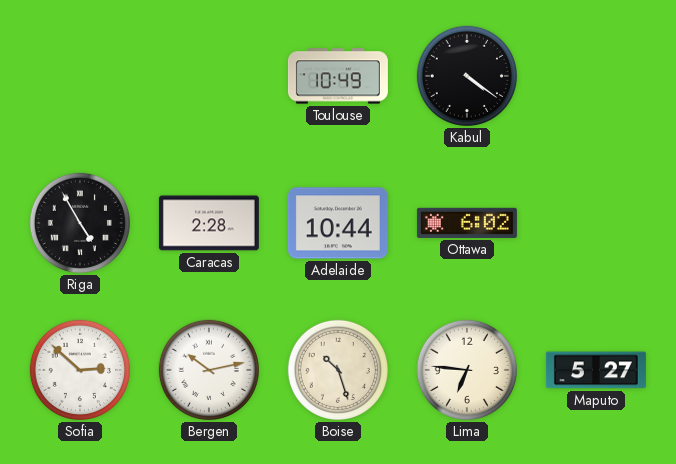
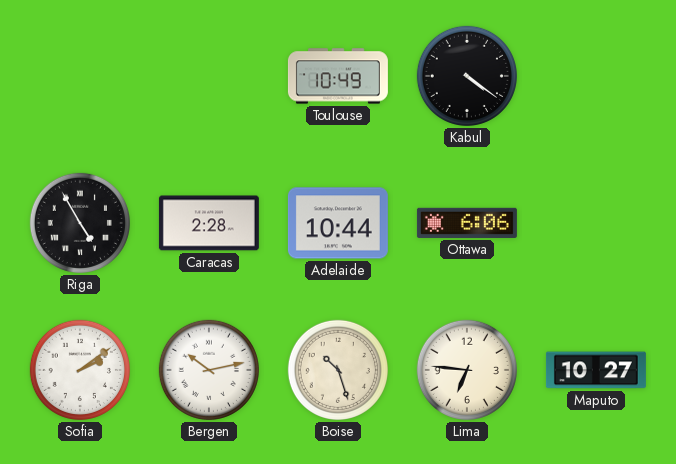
Ottawa: 6:02 -> 6:06
Sofia: 2:52 -> 2:09
Maputo: 5:27 -> 10:27
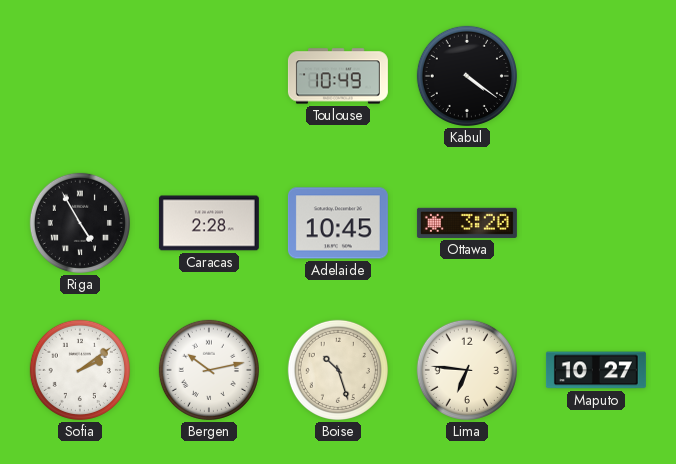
Adelaide: 10:44 -> 10:45
Ottawa: 6:06 -> 3:20
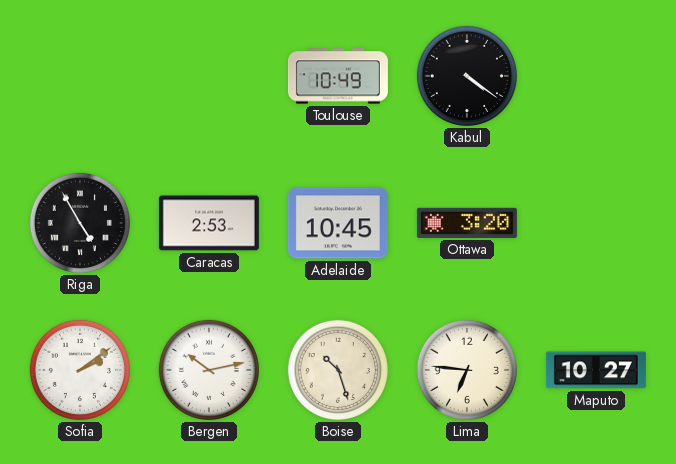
Caracas: 2:28 -> 2:53
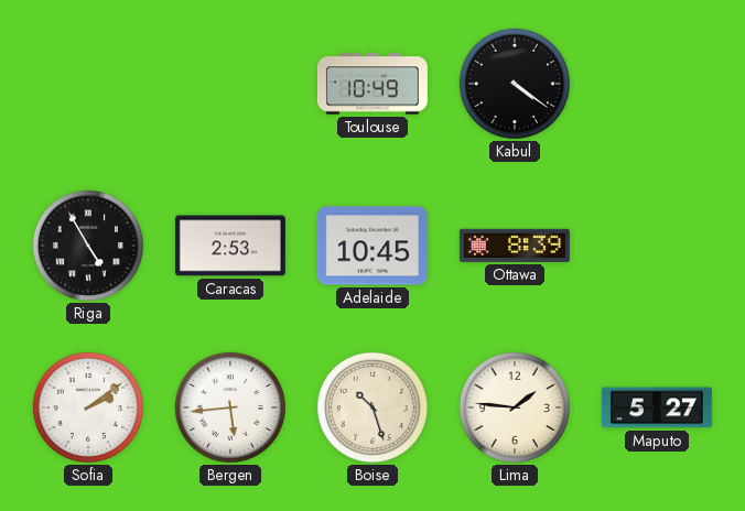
Ottawa: 3:20 -> 8:39
Bergen: 10:13 -> 5:44
Lima: 6:46 -> 1:46
Maputo: 10:27 -> 5:27
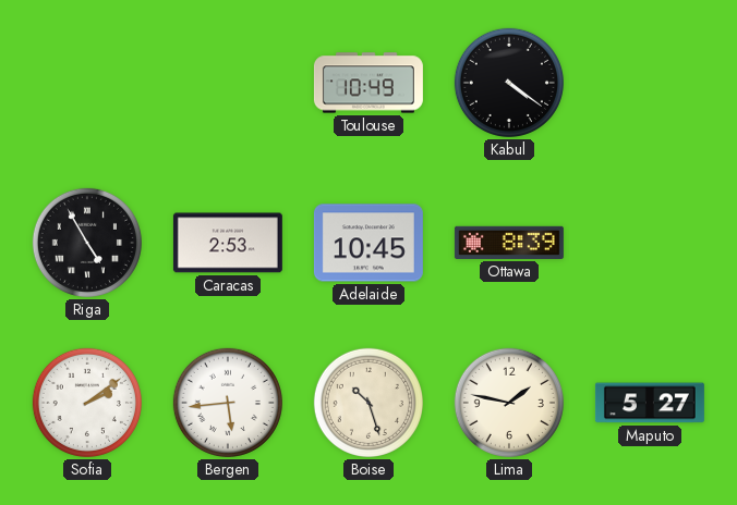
Lima: 1:46 -> 1:47
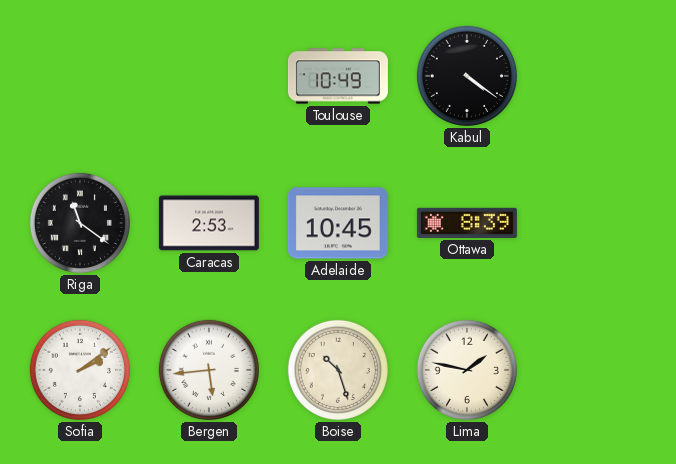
Riga: 4:55 -> 11:21
Maputo: 5:27 -> none
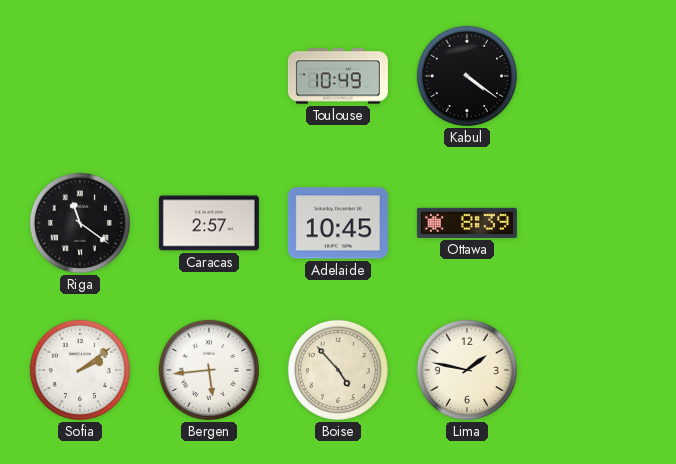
Caracas: 2:53 -> 2:57
Boise: 10:27 -> 4:53
